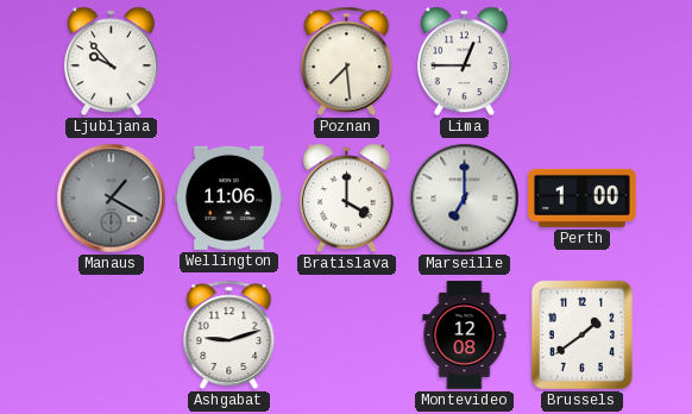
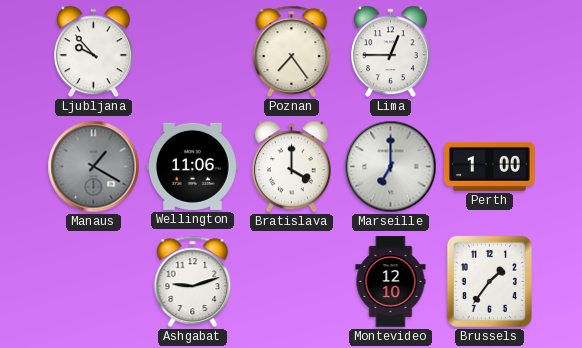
Poznan: 7:29 -> 7:24
Montevideo: 12:08 -> 12:10
Brussels: 1:39 -> 1:36
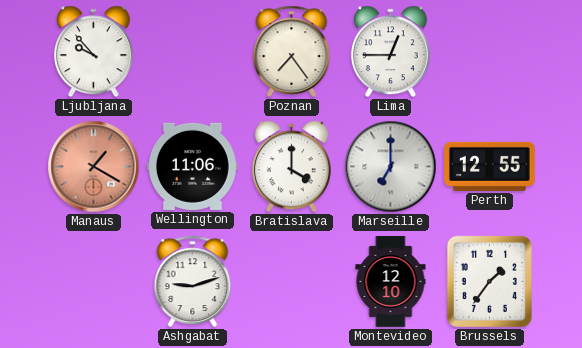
Manaus dial: grey -> salmon
Perth: 1:00 -> 12:55
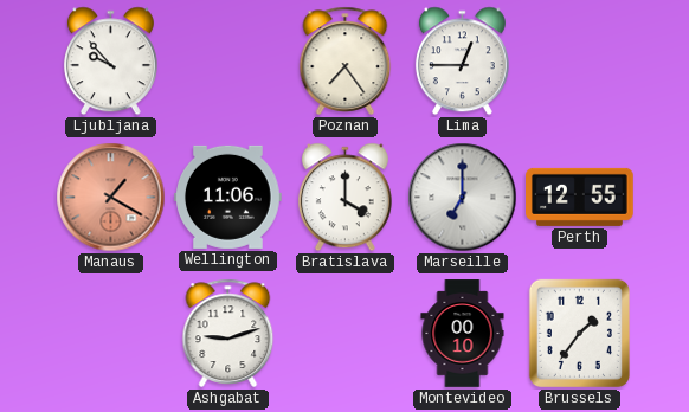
Montevideo: 12:10 -> 00:10
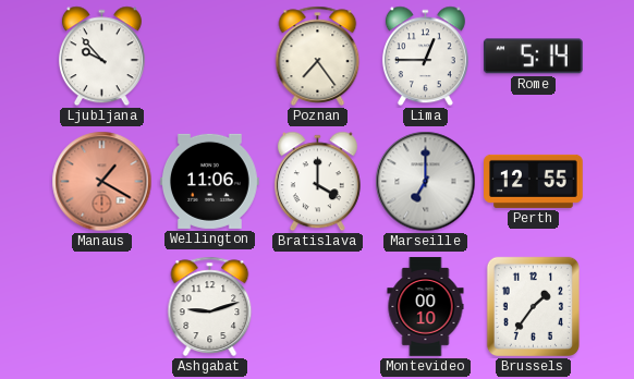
Rome: none -> 5:14
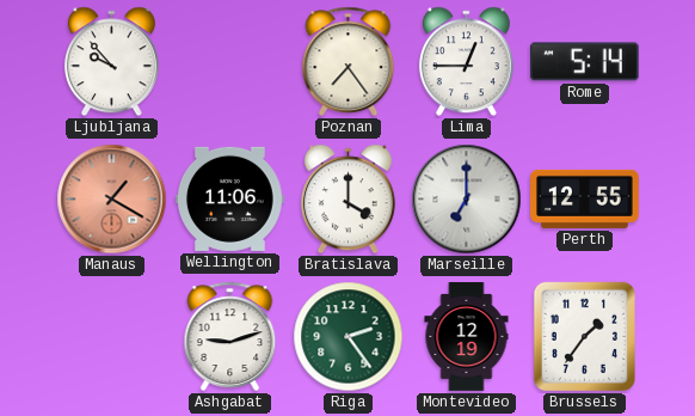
Riga: none -> 2:24
Montevideo: 00:10 -> 12:19
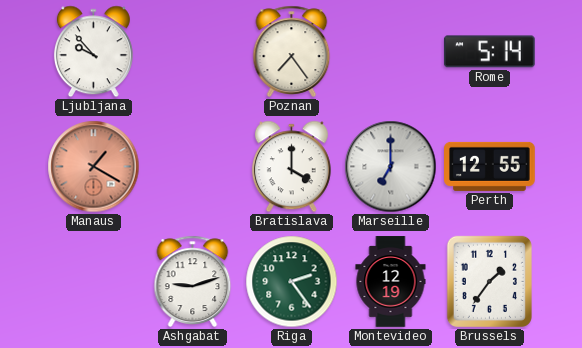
Lima: 12:45 -> none
Wellington: 11:06 -> none
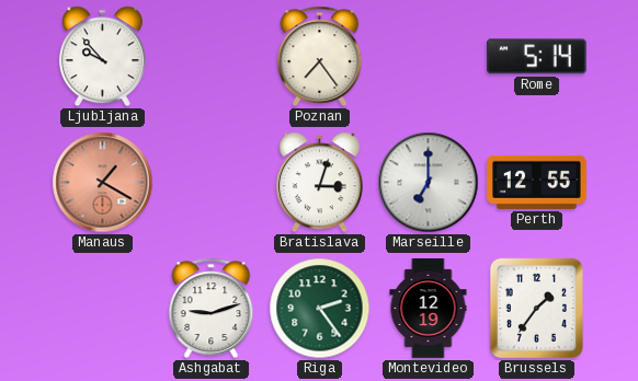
Bratislava: 4:00 -> 3:03
